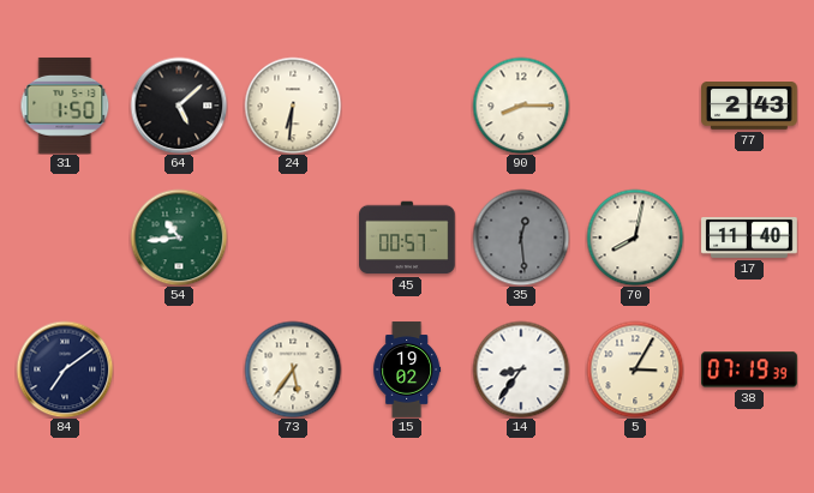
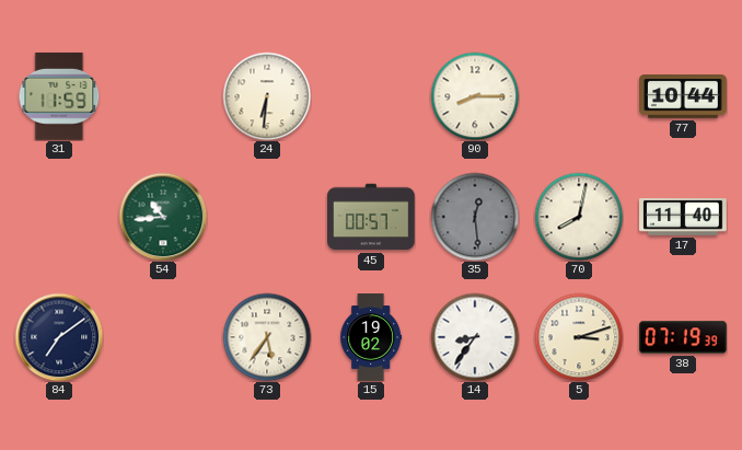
31: 1:50 -> 11:59
64: 5:08 -> none
77: 2:43 -> 10:44
5: 3:05 -> 3:12
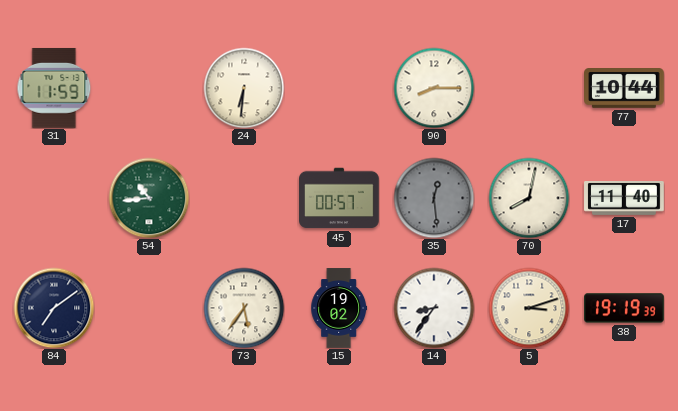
38: 07:19 -> 19:19
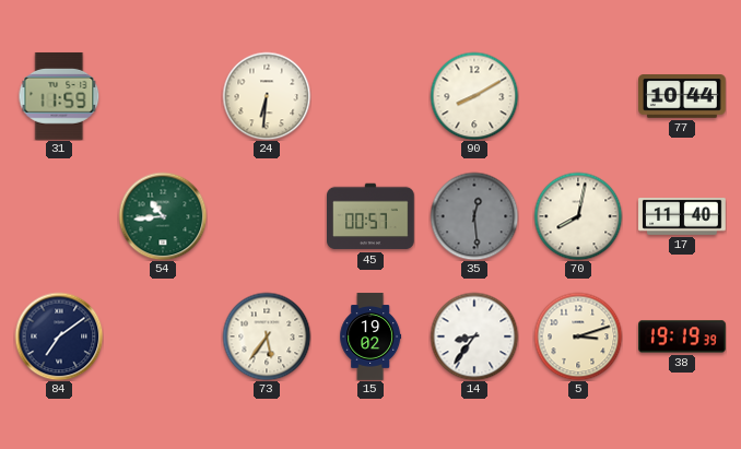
90: 8:15 -> 8:10
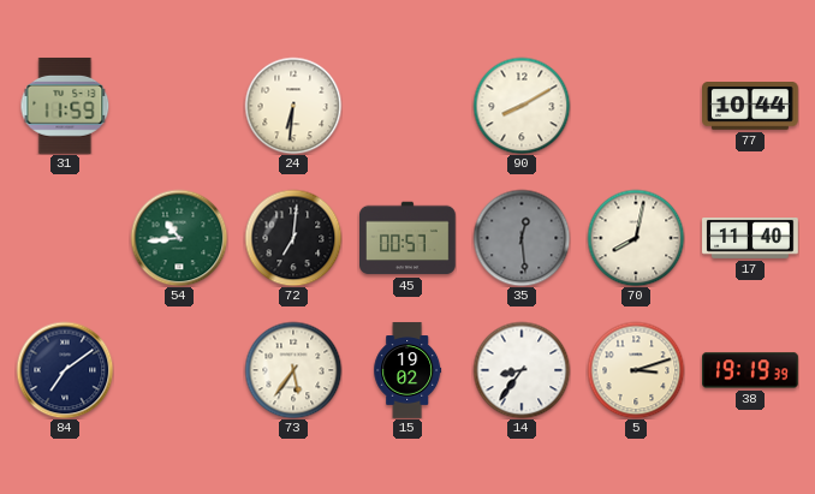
72: none -> 7:01
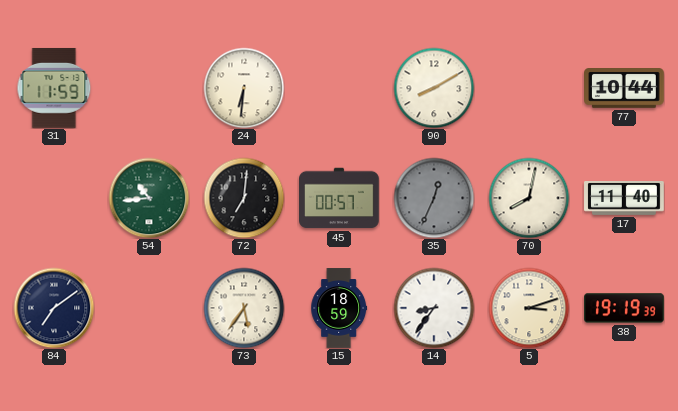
35: 12:29 -> 12:34
15: 19:02 -> 18:59
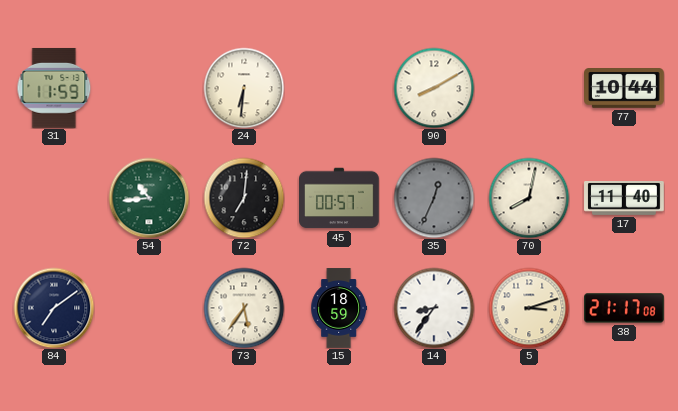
38: 19:19 -> 21:17
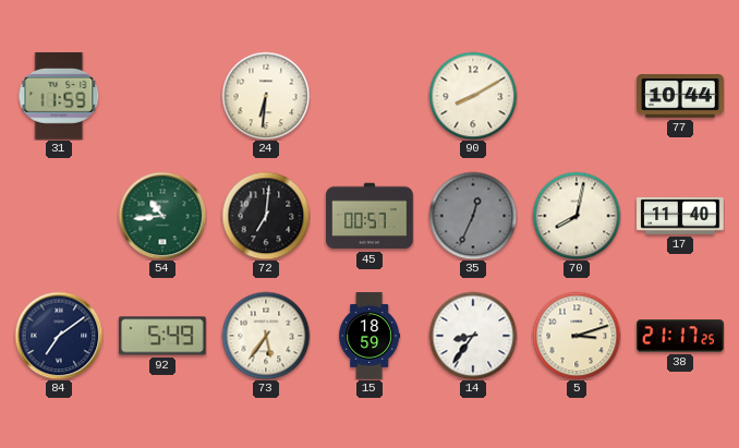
92: none -> 5:49
38: 21:17:08 -> 21:17:25
